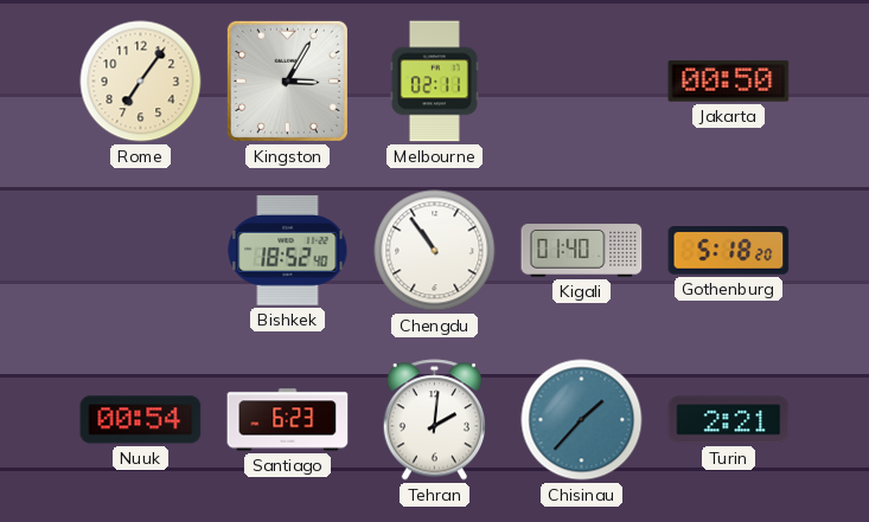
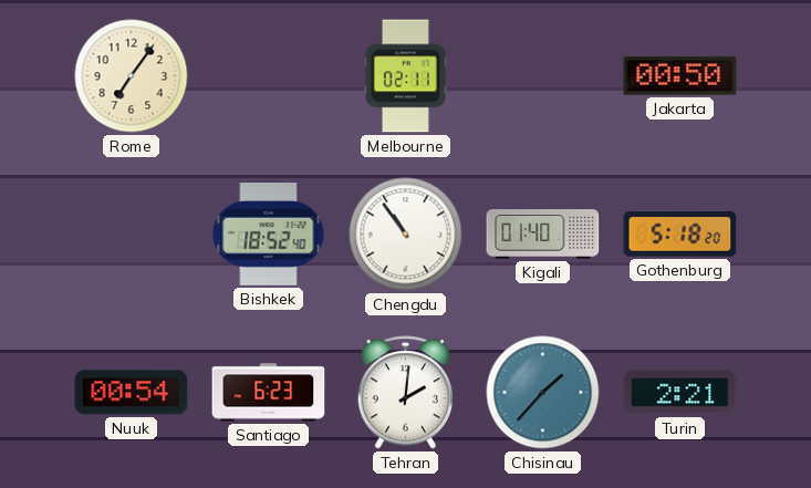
Kingston: 3:05 -> none
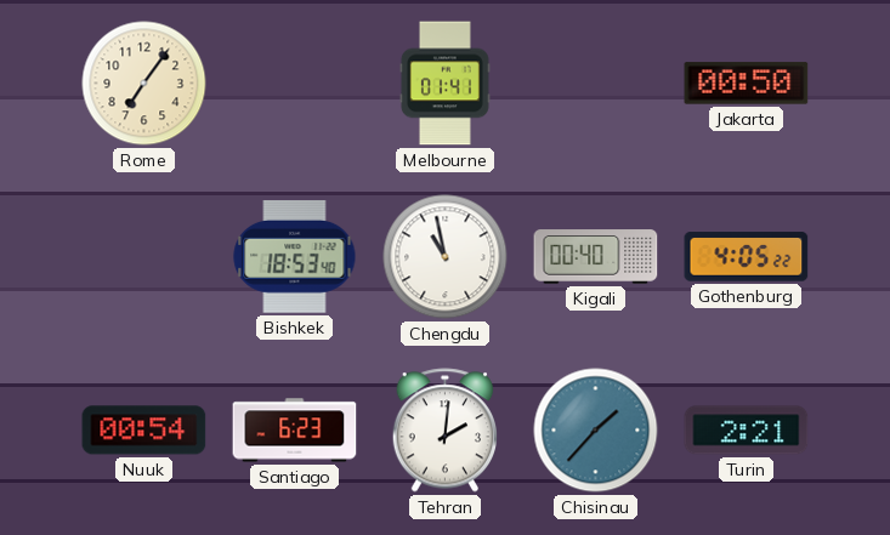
Melbourne: 02:11 -> 01:41
Bishkek: 18:52 -> 18:53
Chengdu: 10:54 -> 10:58
Kigali: 01:40 -> 00:40
Gothenburg: 5:18 -> 4:05
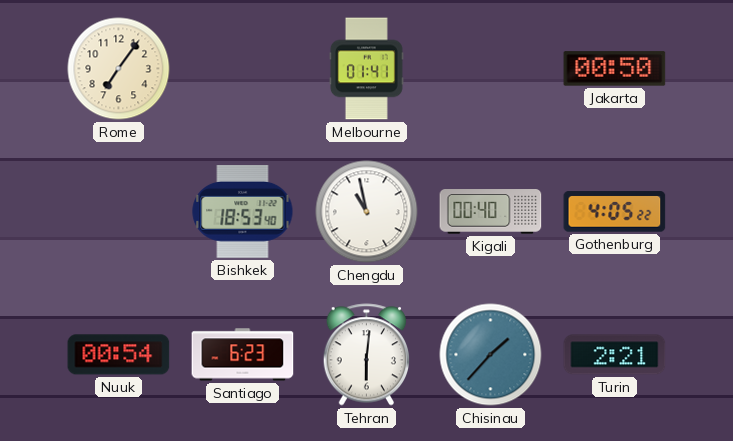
Tehran: 2:01 -> 6:01
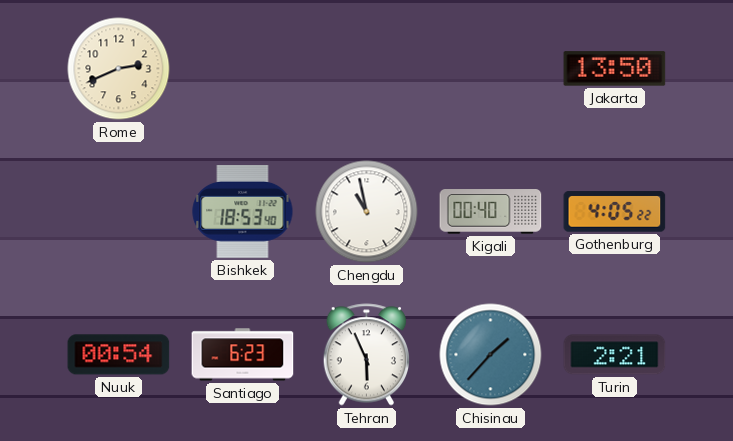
Rome: 7:06 -> 2:41
Melbourne: 01:41 -> none
Jakarta: 00:50 -> 13:50
Tehran: 6:01 -> 5:56
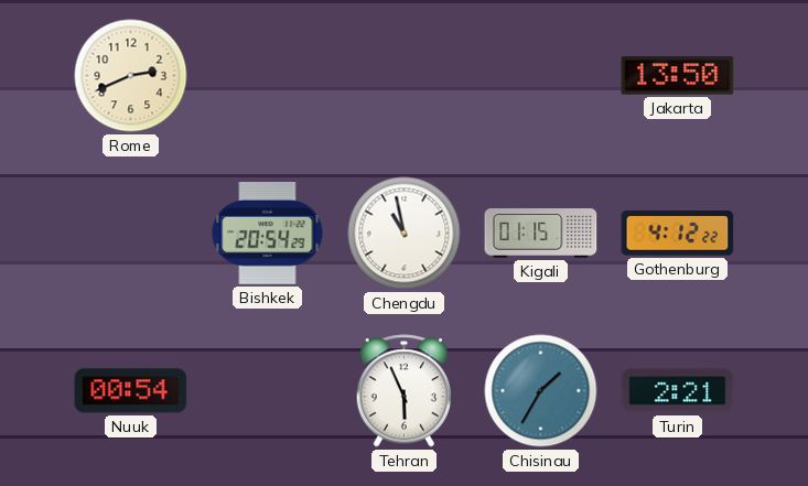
Bishkek: 18:53 -> 20:54
Kigali: 00:40 -> 01:15
Gothenburg: 4:05 -> 4:12
Santiago: 6:23 -> none
Chisinau: 1:37 -> 1:35
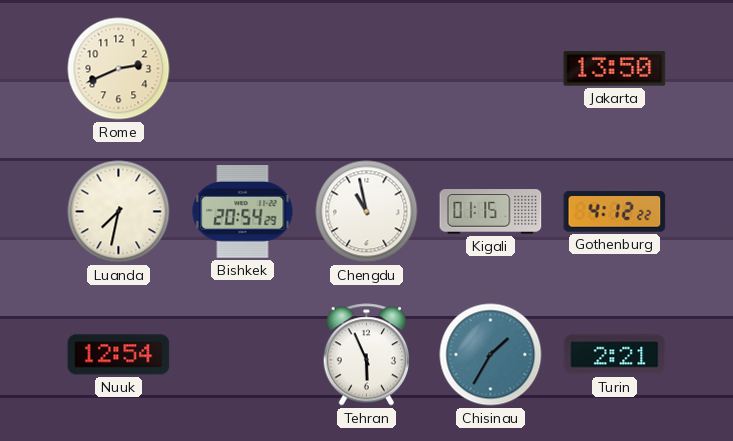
Luanda: none -> 7:32
Nuuk: 00:54 -> 12:54
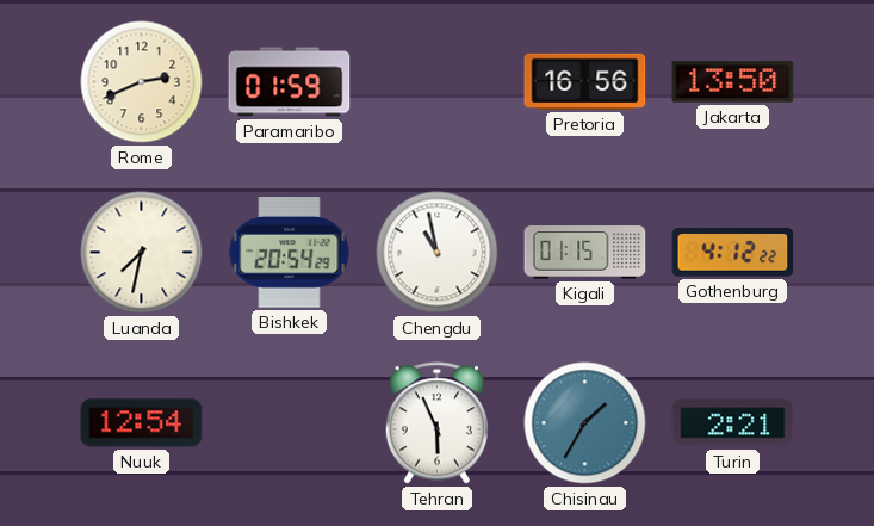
Paramaribo: none -> 01:59
Pretoria: none -> 16:56
